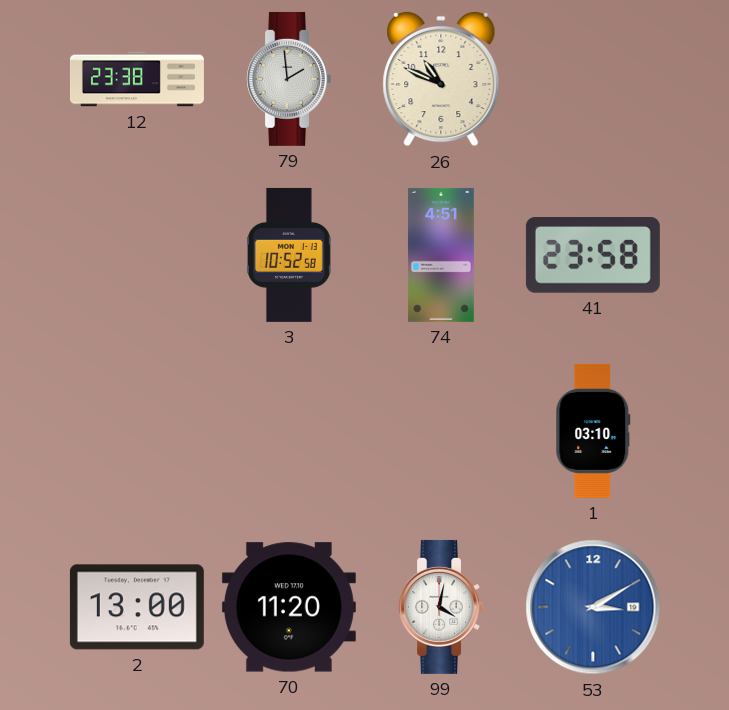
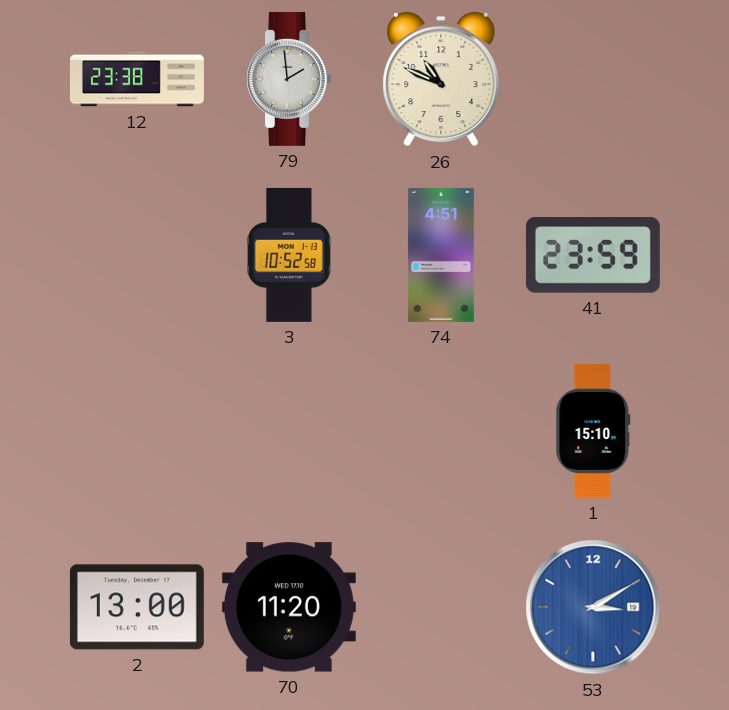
41: 23:58 -> 23:59
1: 03:10 -> 15:10
99: 4:02 -> none
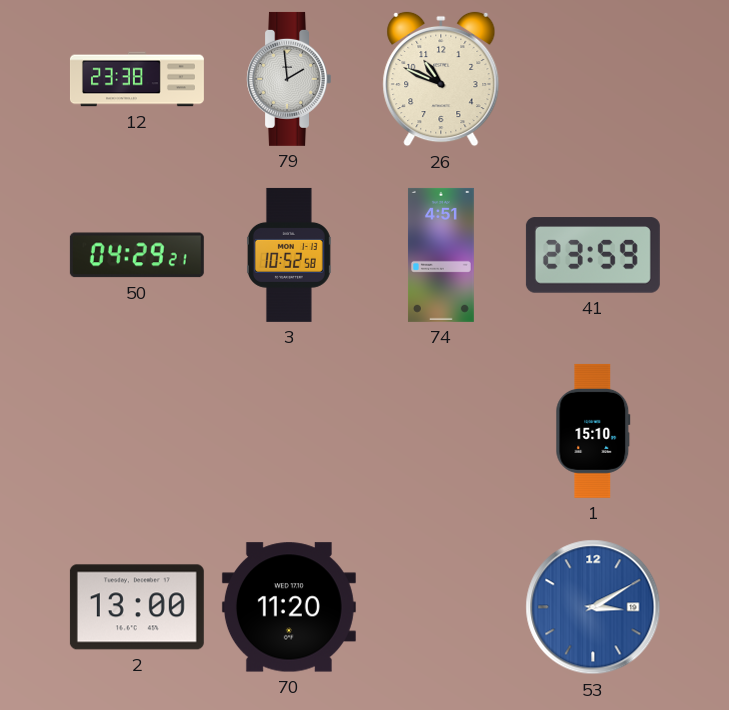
50: none -> 04:29
